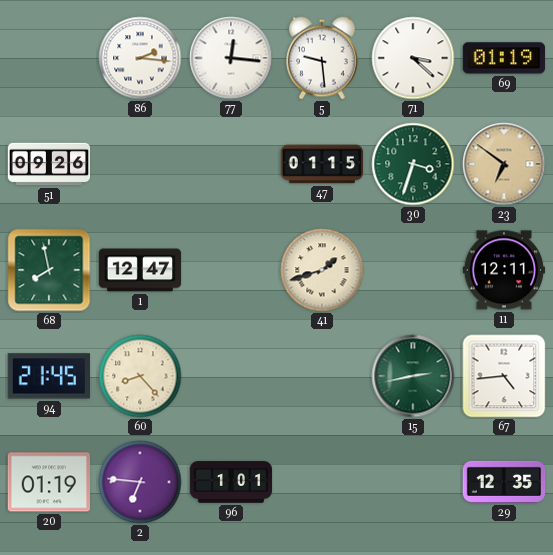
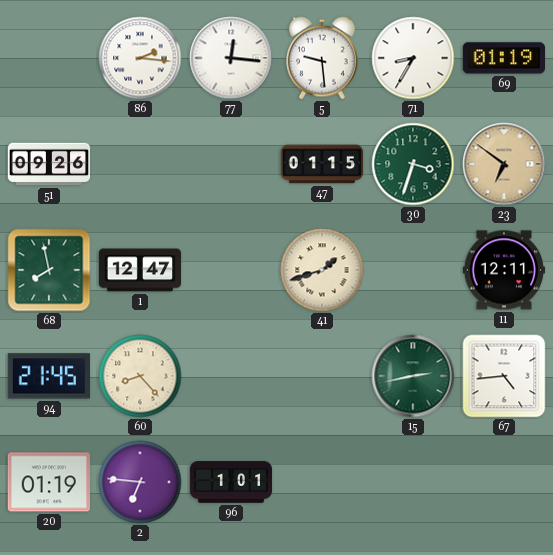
71: 3:22 -> 8:35
29: 12:35 -> none
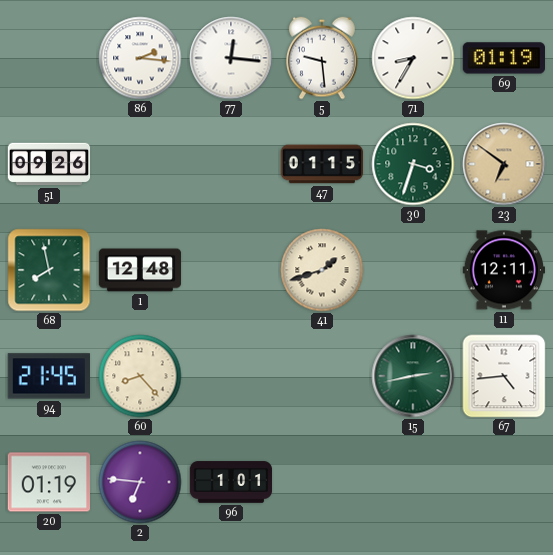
1: 12:47 -> 12:48
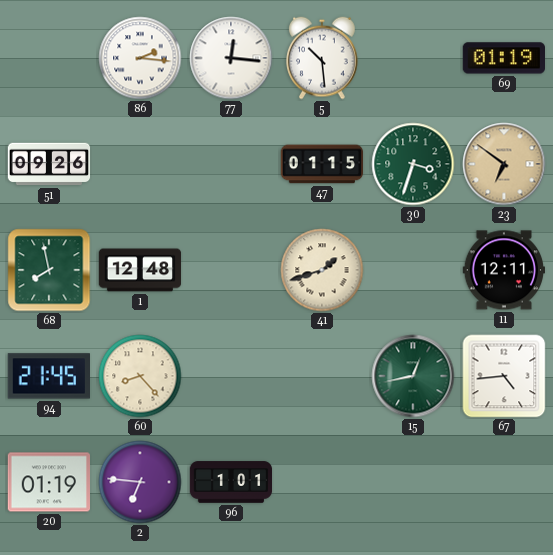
5: 9:29 -> 10:29
71: 8:35 -> none
15: 2:43 -> 12:43
